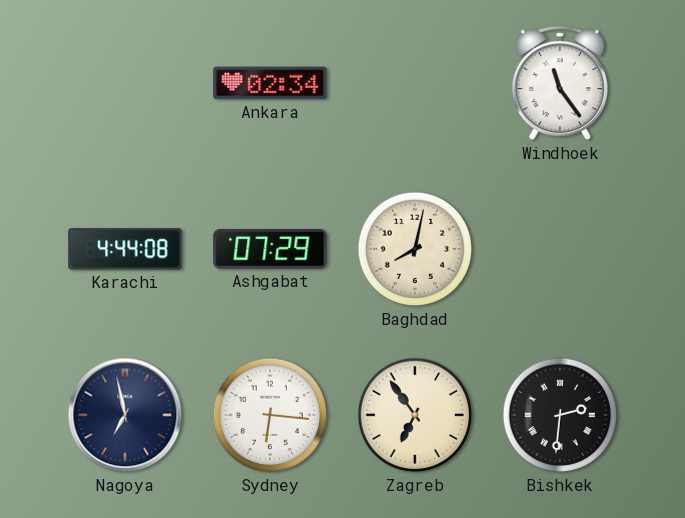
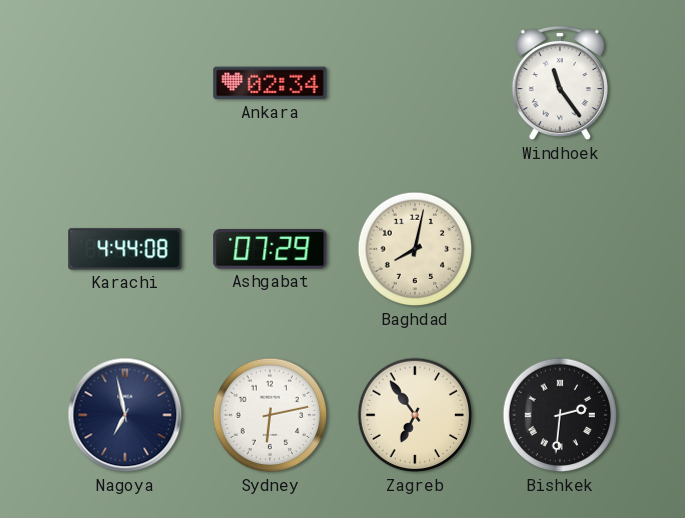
Sydney: 6:16 -> 6:13
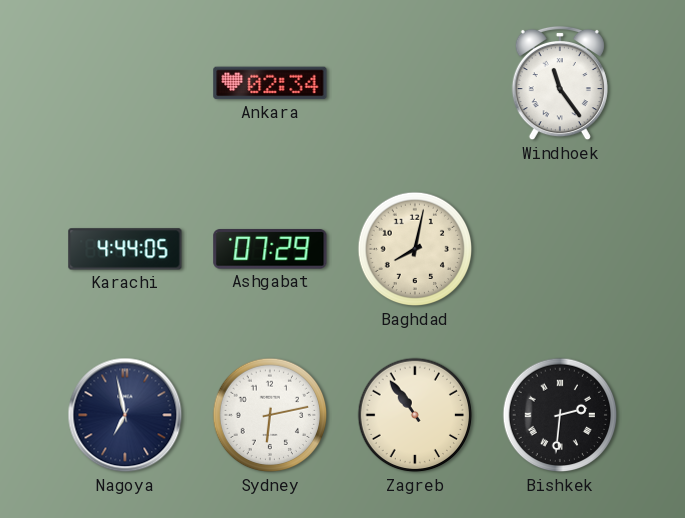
Karachi: 4:44:08 -> 4:44:05
Zagreb: 6:54 -> 10:54
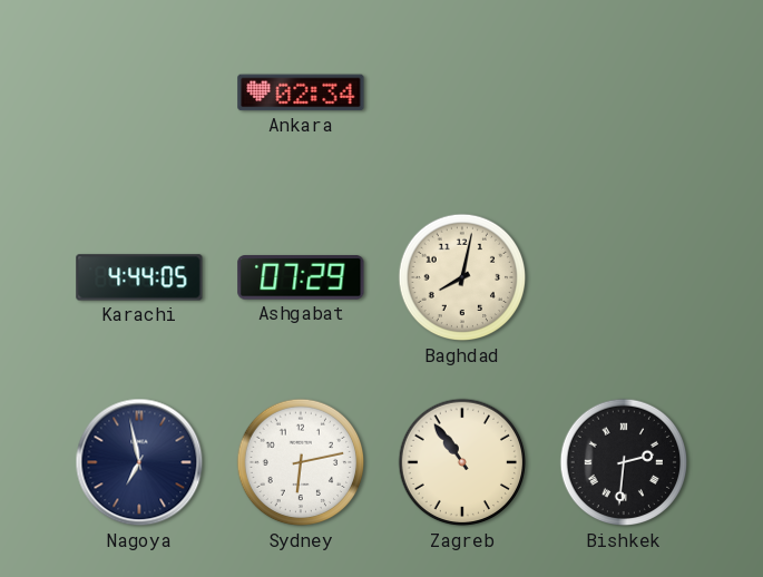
Windhoek: 11:24 -> none
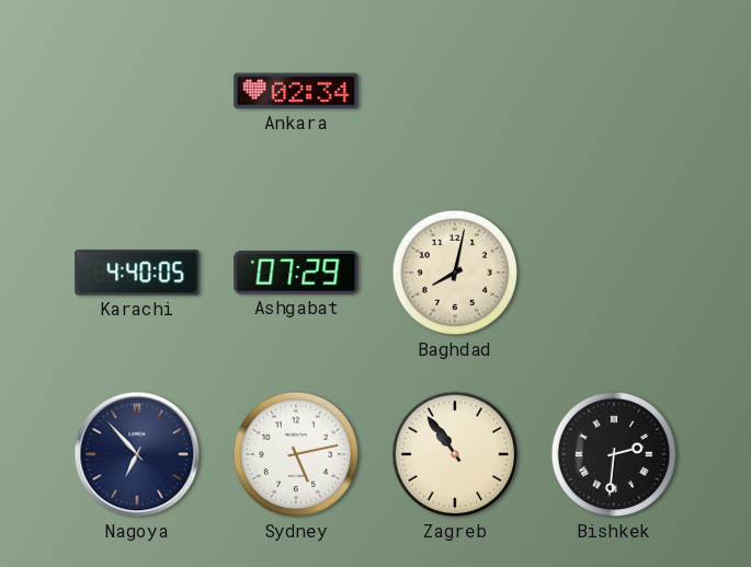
Karachi: 4:44 -> 4:40
Nagoya: 6:58 -> 6:53
Sydney: 6:13 -> 5:13
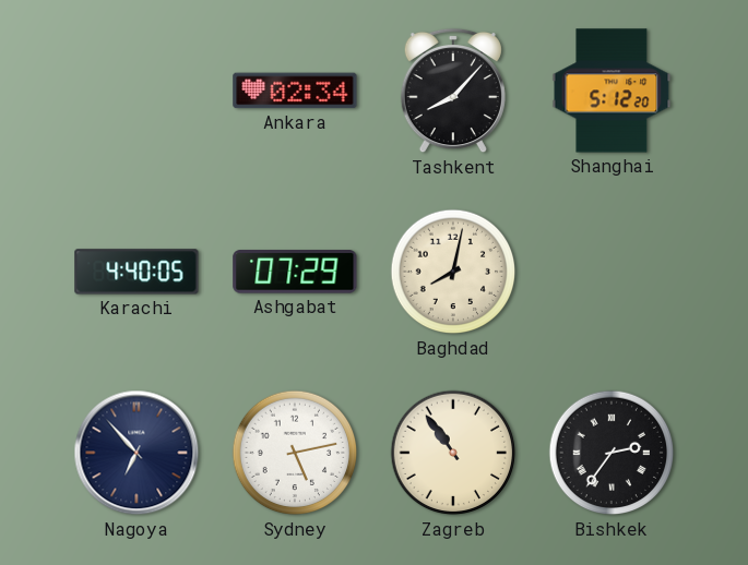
Tashkent: none -> 8:07
Shanghai: none -> 5:12
Bishkek: 2:31 -> 2:36
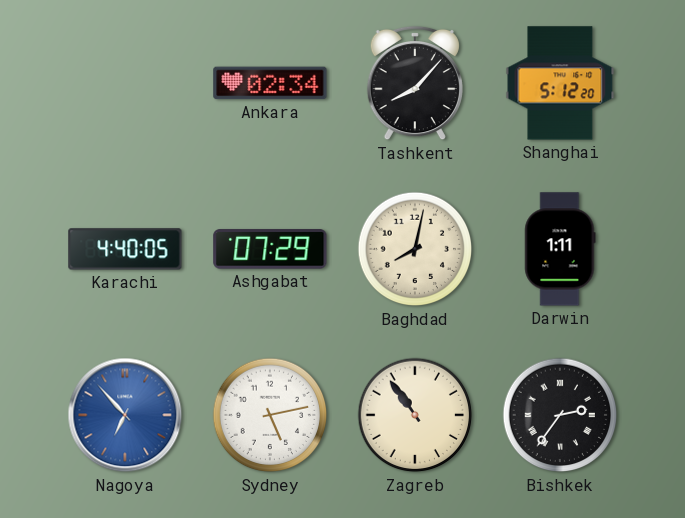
Darwin: none -> 1:11
Nagoya dial: navy -> blue
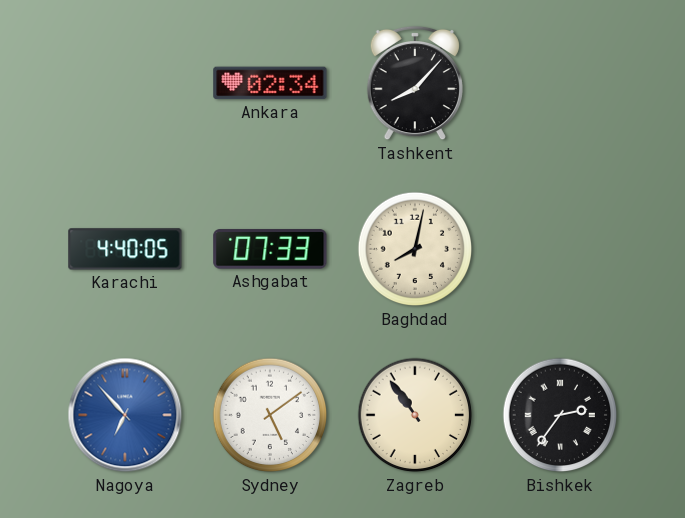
Shanghai: 5:12 -> none
Ashgabat: 07:29 -> 07:33
Darwin: 1:11 -> none
Sydney: 5:13 -> 5:09
